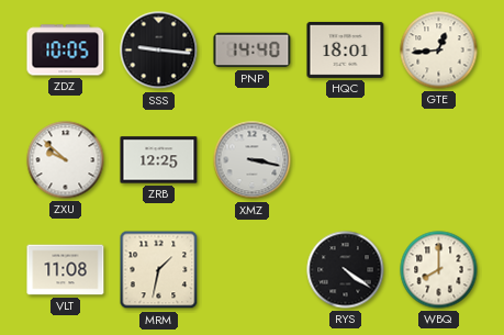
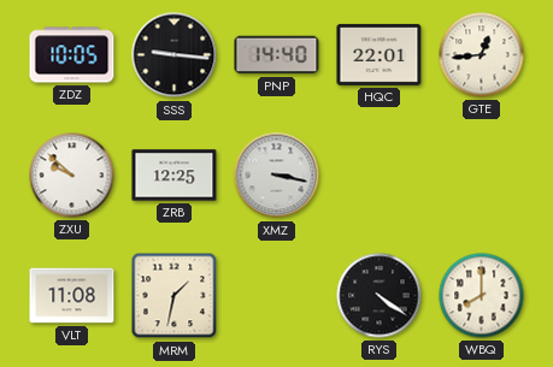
HQC: 18:01 -> 22:01
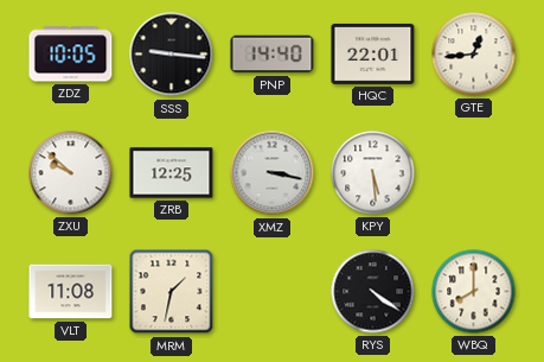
KPY: none -> 5:29
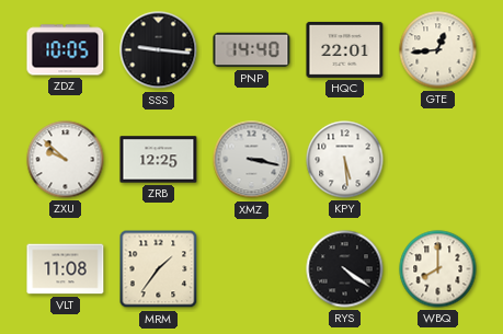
MRM: 1:32 -> 1:36
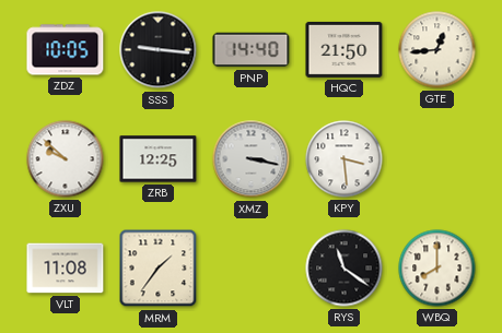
HQC: 22:01 -> 21:50
KPY: 5:29 -> 3:29
RYS: 4:21 -> 11:21
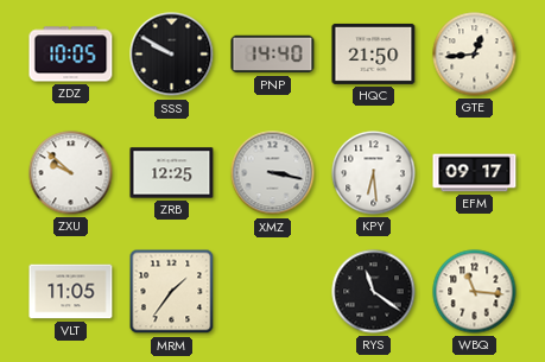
SSS: 9:16 -> 9:50
KPY: 3:29 -> 6:29
EFM: none -> 09:17
VLT: 11:08 -> 11:05
WBQ: 8:00 -> 11:16
